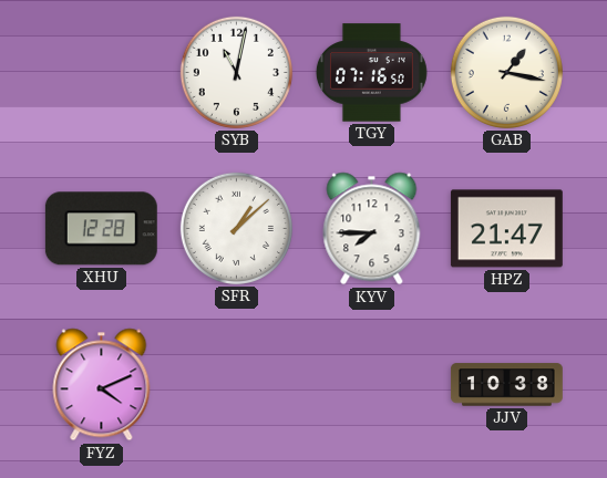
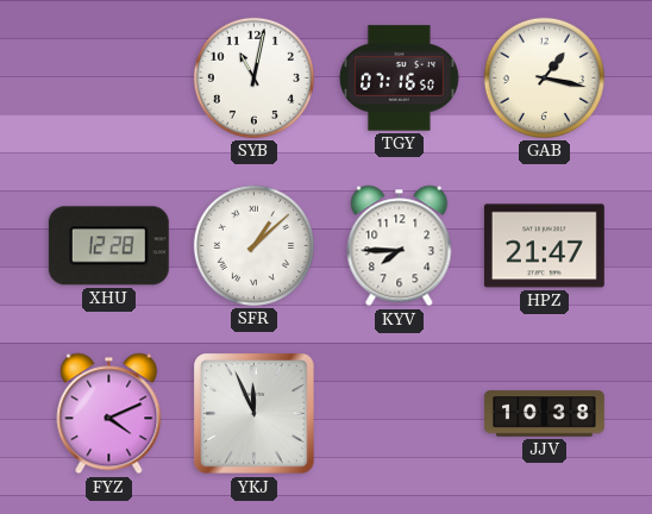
YKJ: none -> 11:56
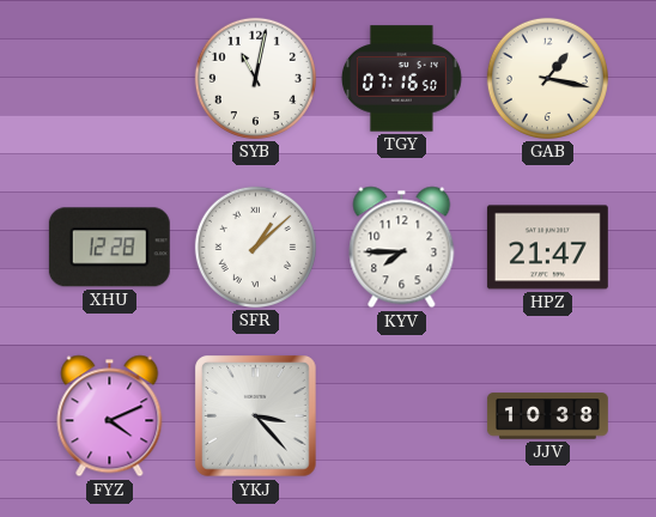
YKJ: 11:56 -> 3:23
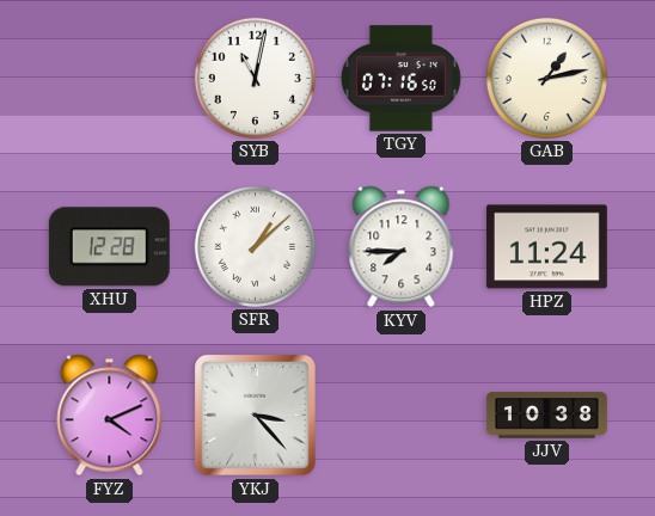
GAB: 1:17 -> 1:13
HPZ: 21:47 -> 11:24
